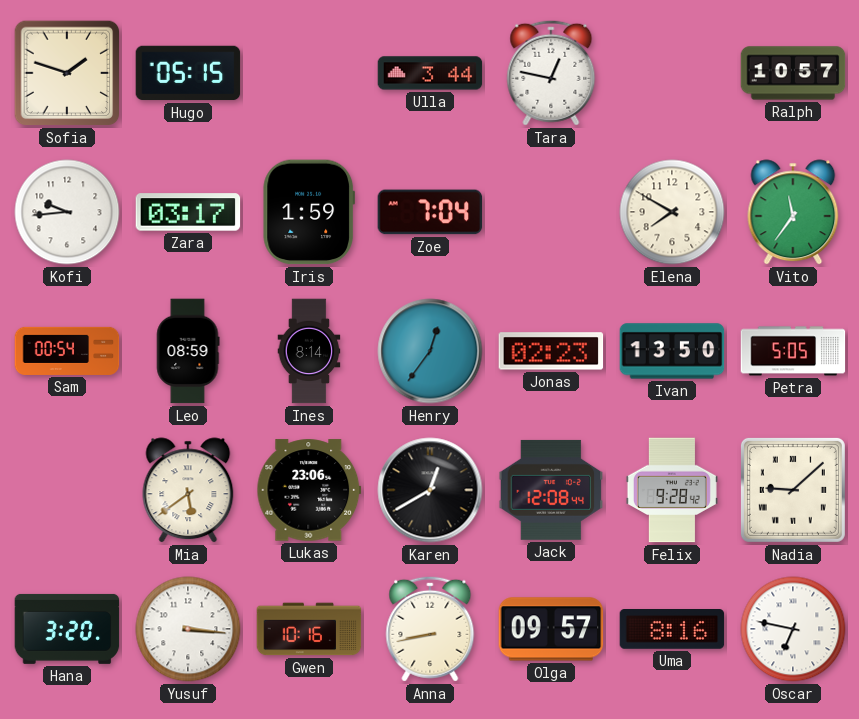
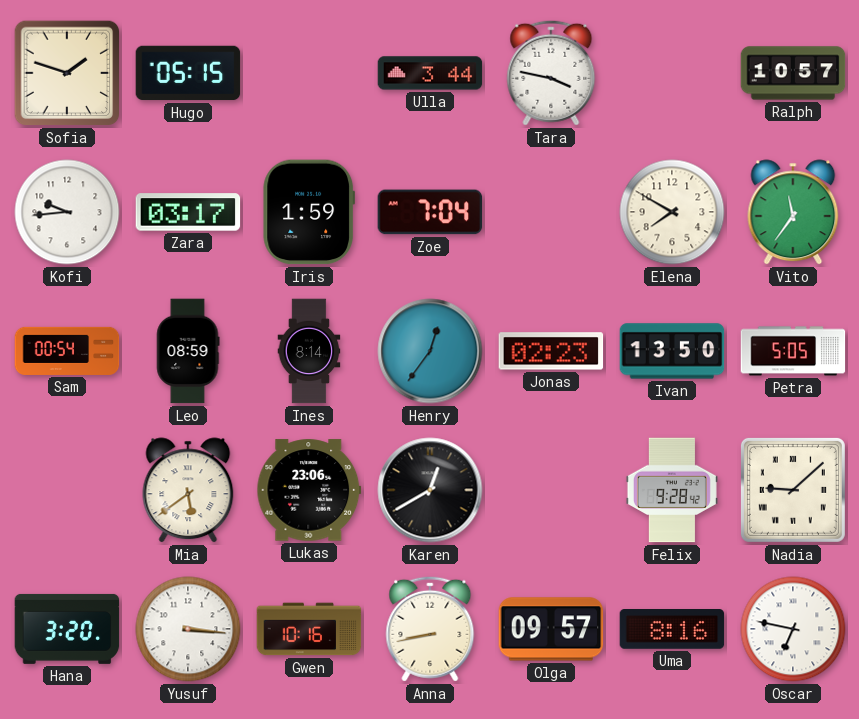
Tara: 12:47 -> 3:47
Jack: 12:08 -> none
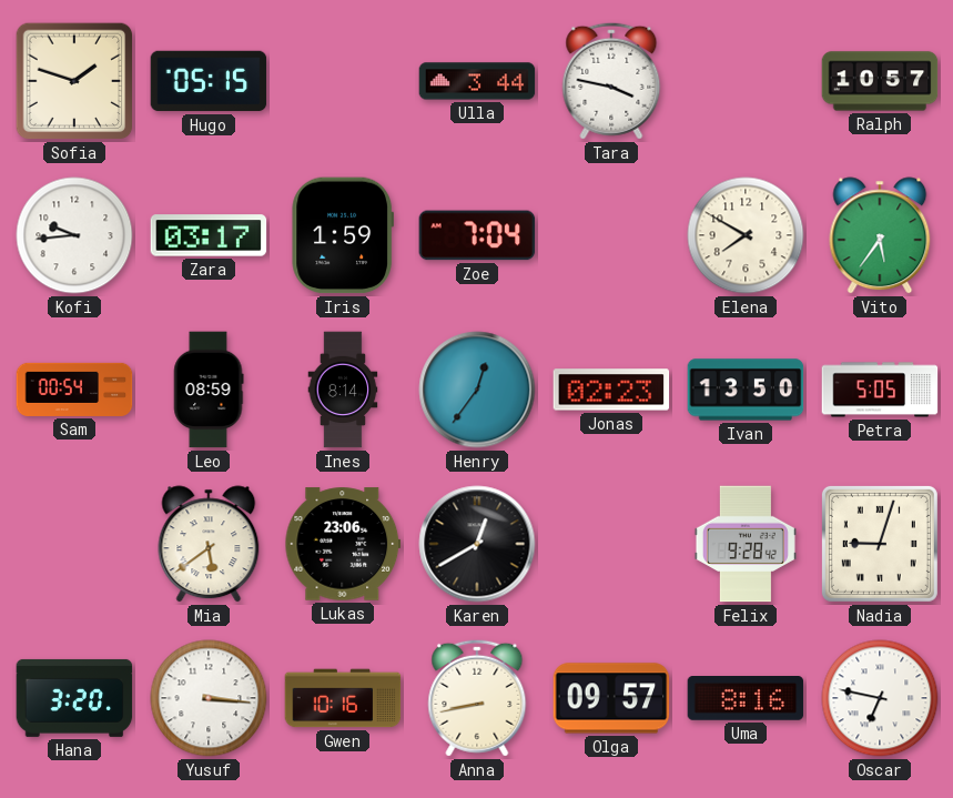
Vito: 11:36 -> 5:36
Nadia: 9:08 -> 9:03
